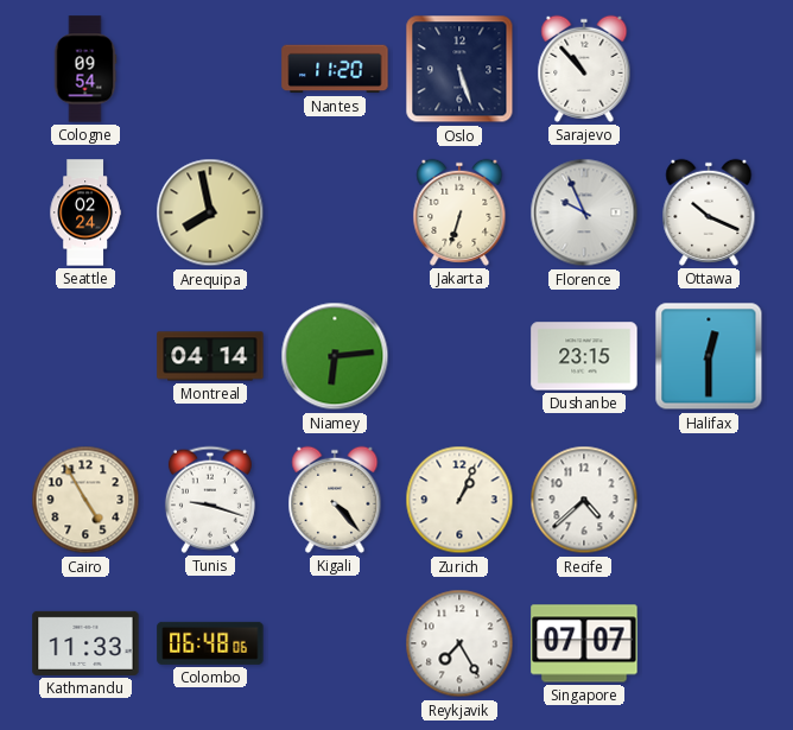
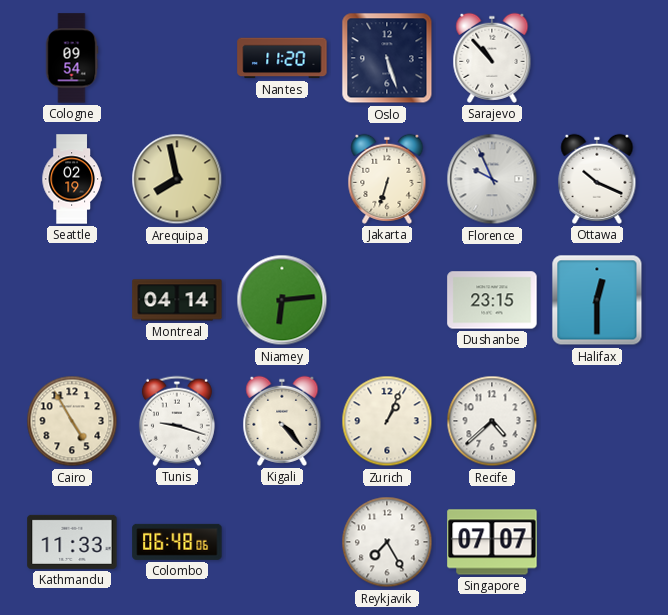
Seattle: 02:24 -> 02:19
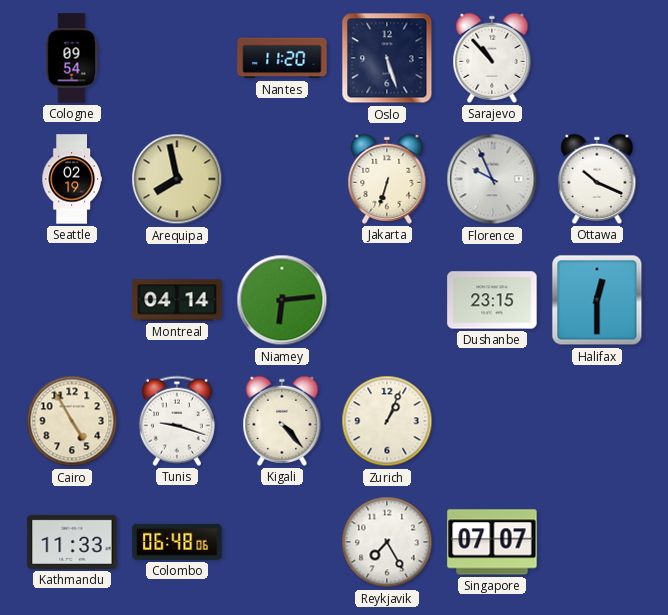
Recife: 4:38 -> none
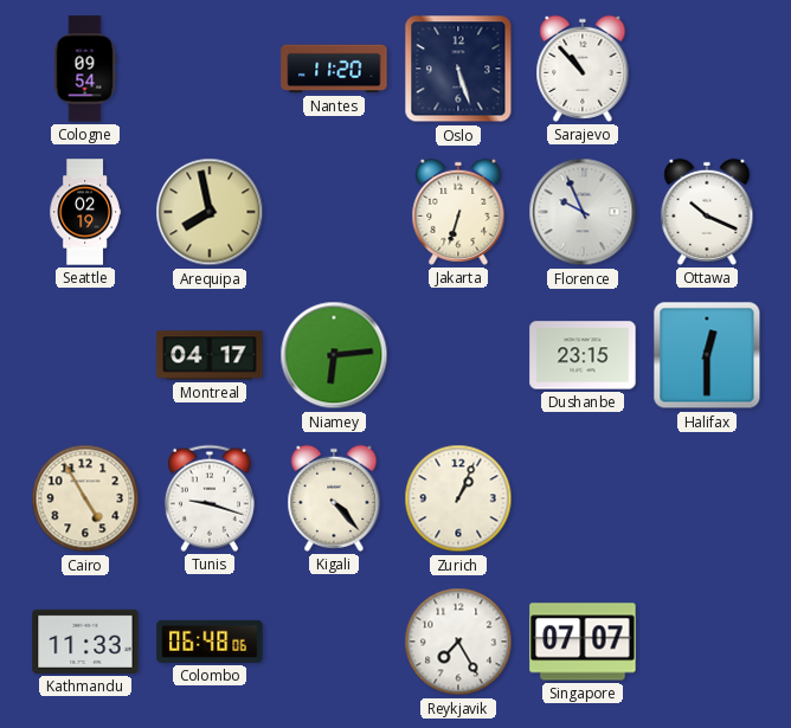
Montreal: 04:14 -> 04:17
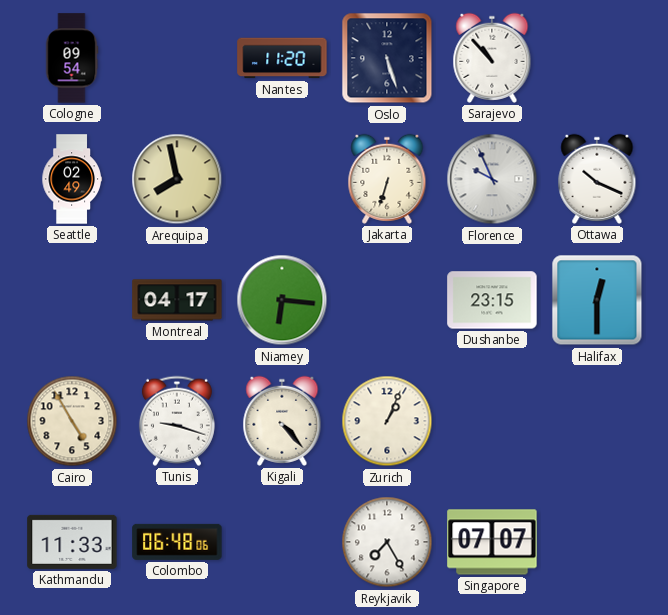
Seattle: 02:19 -> 02:49
Niamey: 6:14 -> 6:16
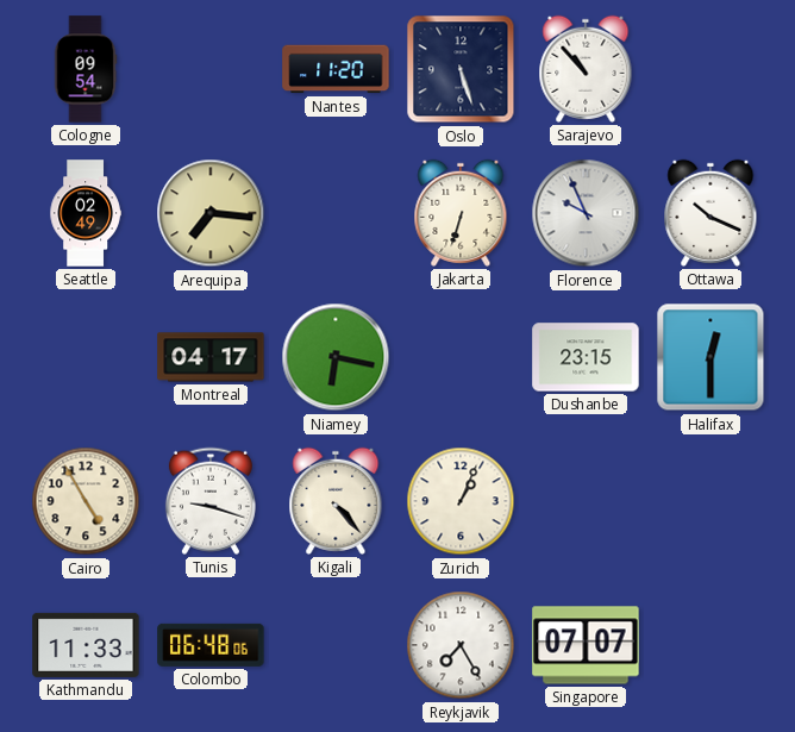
Arequipa: 7:58 -> 7:16
Niamey: 6:16 -> 6:17
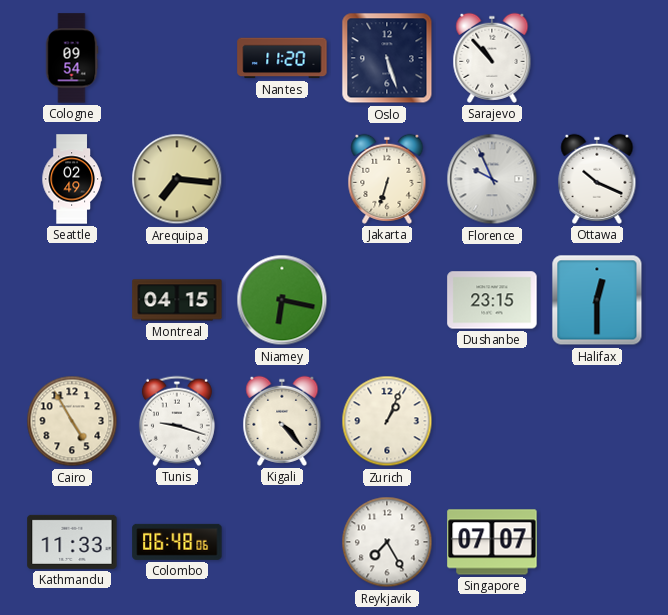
Montreal: 04:17 -> 04:15
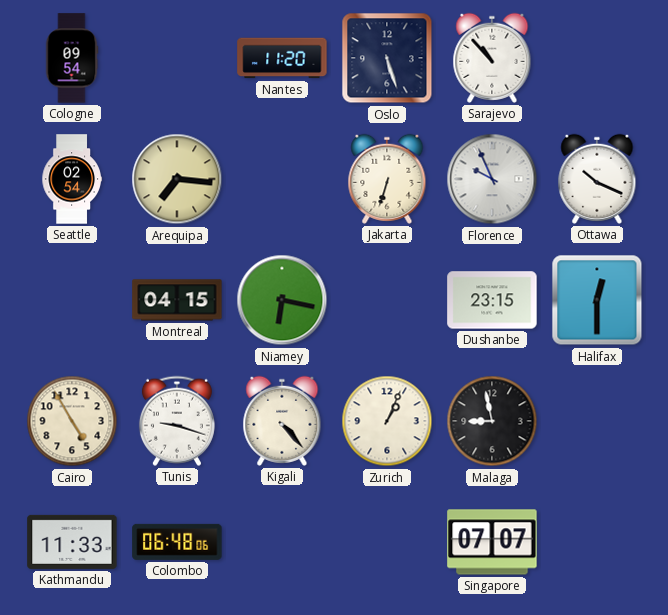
Seattle: 02:49 -> 02:54
Malaga: none -> 8:58
Reykjavik: 7:25 -> none
